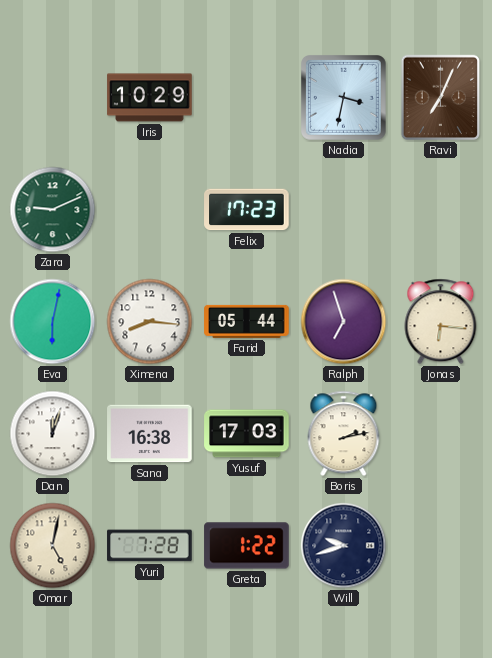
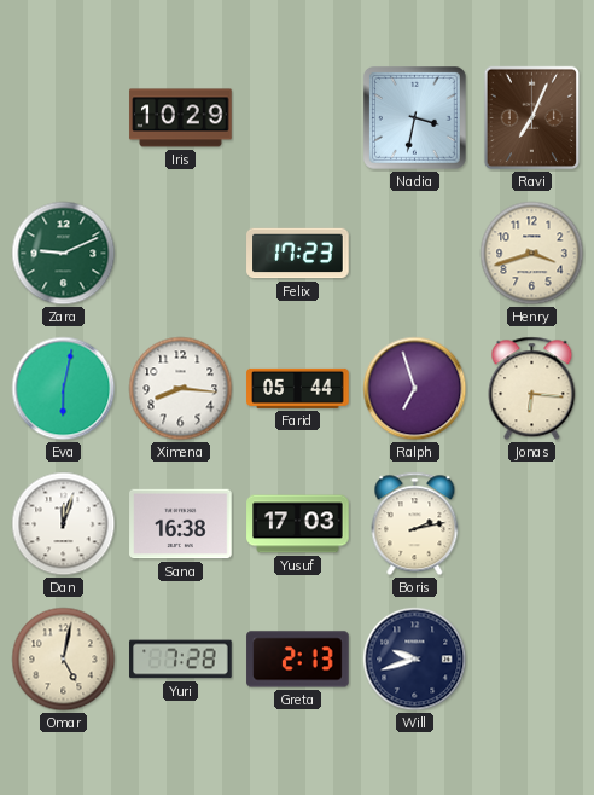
Henry: none -> 3:42
Greta: 1:22 -> 2:13
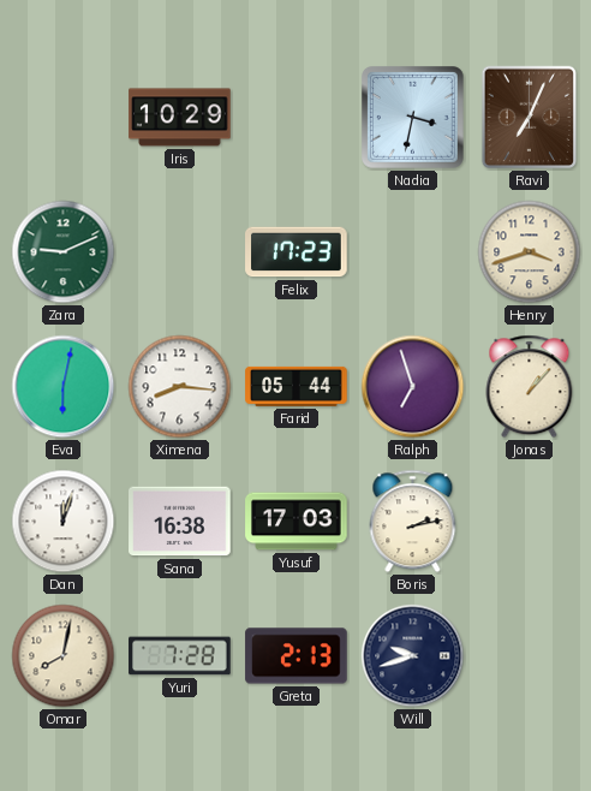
Jonas: 6:16 -> 1:07
Omar: 5:02 -> 8:02
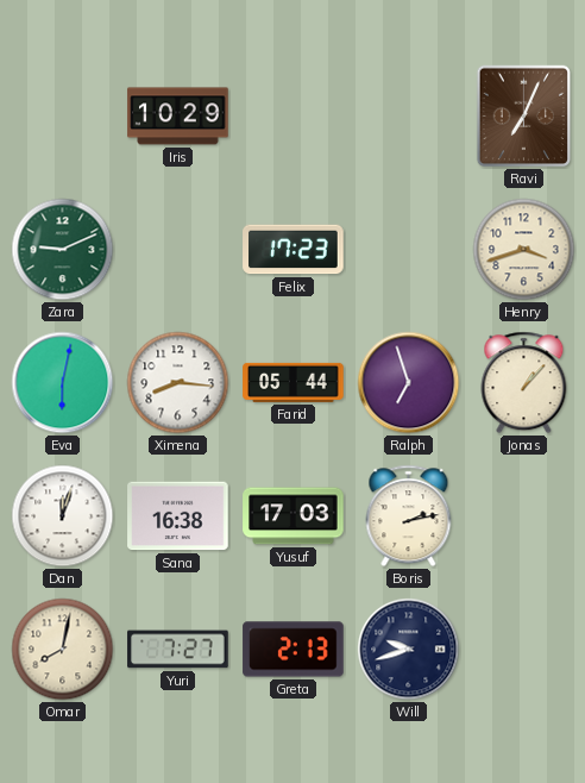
Nadia: 3:32 -> none
Yuri: 7:28 -> 7:27
